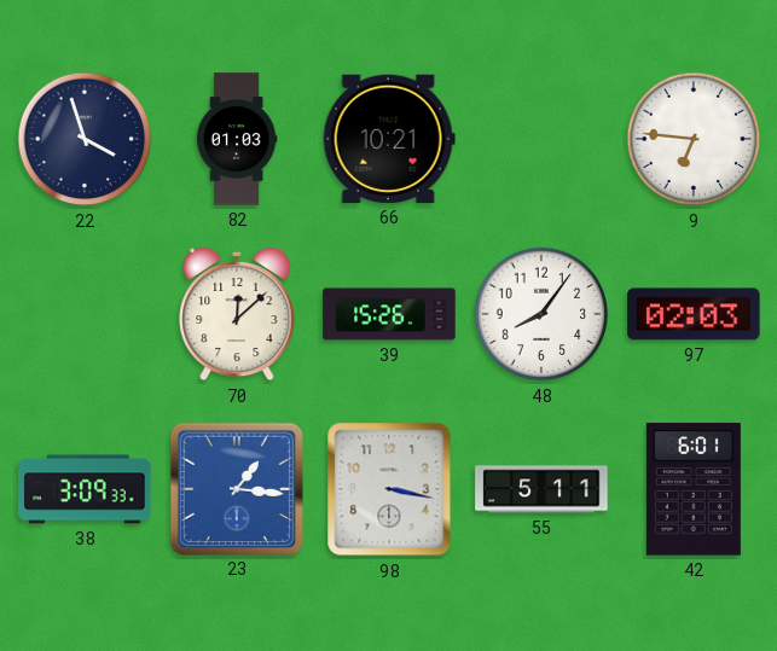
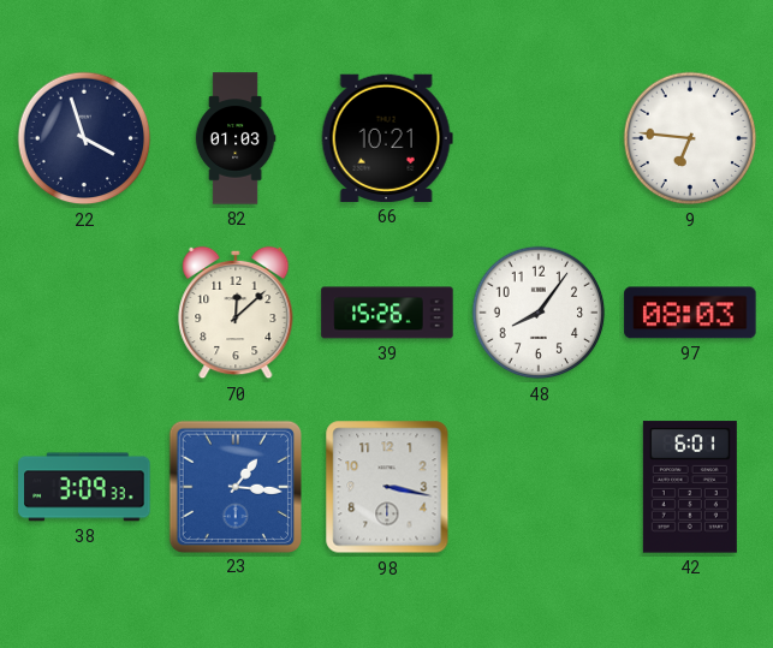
97: 02:03 -> 08:03
55: 5:11 -> none
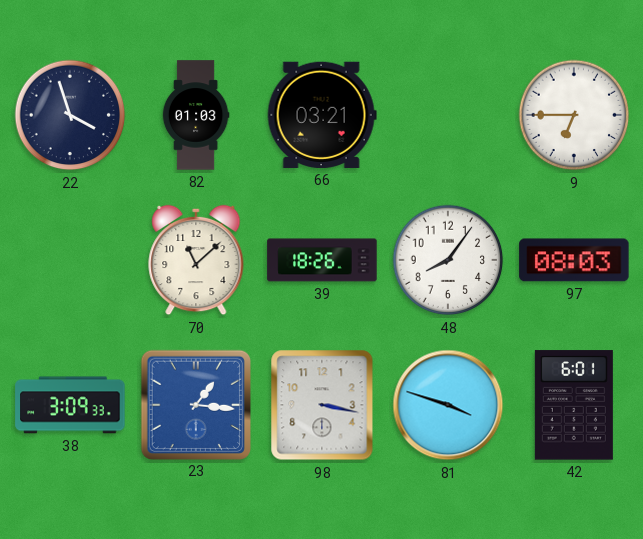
66: 10:21 -> 03:21
9: 6:46 -> 6:45
70: 12:08 -> 11:08
39: 15:26 -> 18:26
81: none -> 3:48
